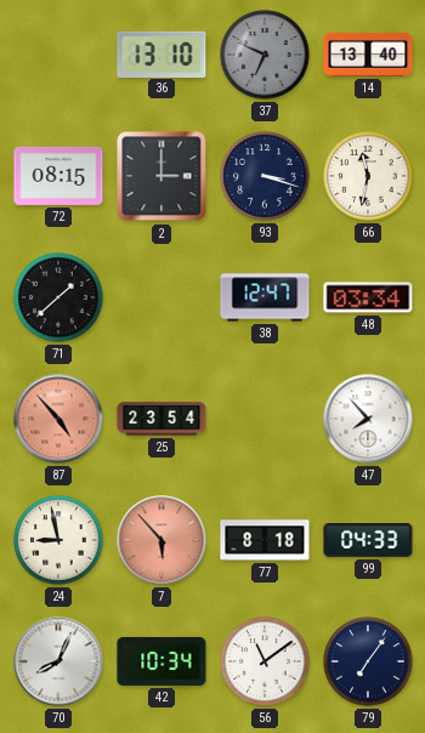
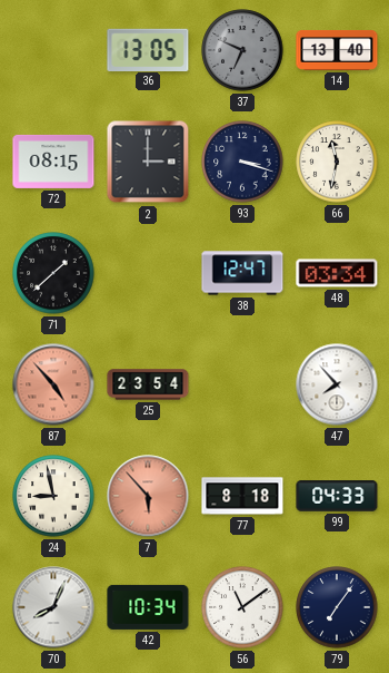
36: 13:10 -> 13:05
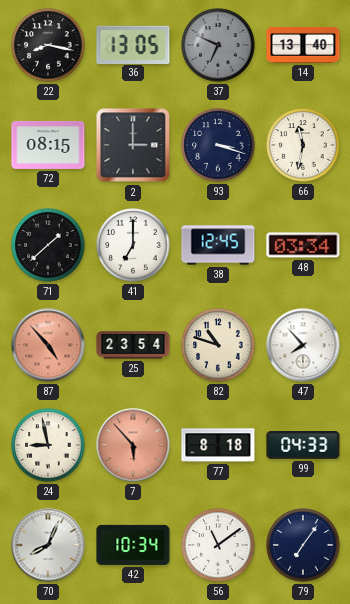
22: none -> 8:17
41: none -> 7:00
38: 12:47 -> 12:45
82: none -> 10:48
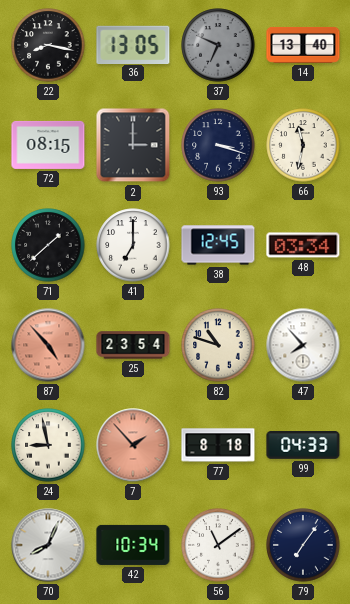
7: 5:53 -> 1:53
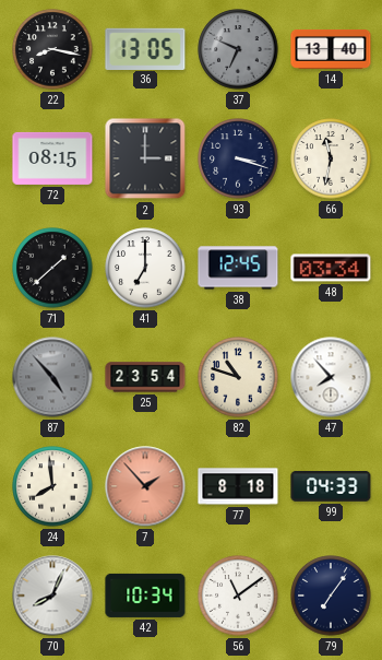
87 dial: salmon -> grey
24: 8:58 -> 7:59
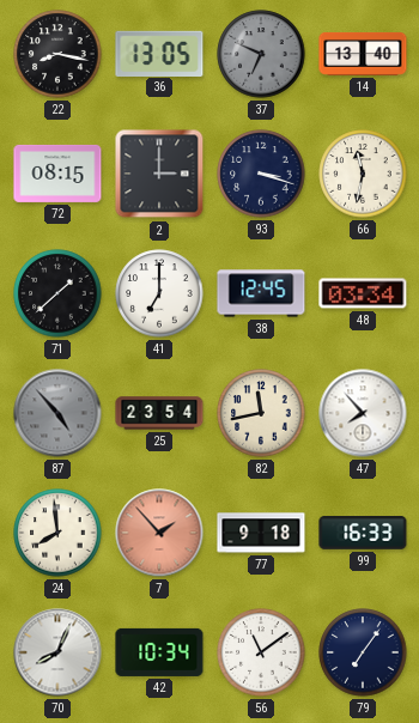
82: 10:48 -> 11:43
77: 8:18 -> 9:18
99: 04:33 -> 16:33
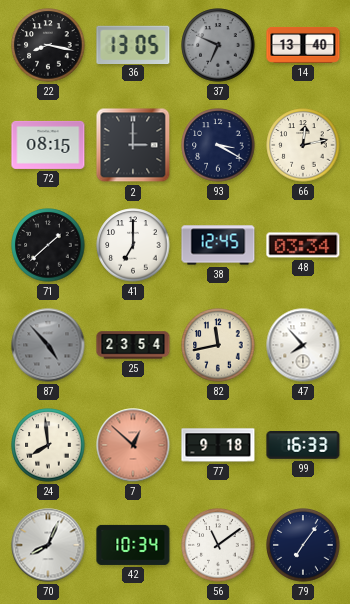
93: 3:18 -> 3:20
66: 11:32 -> 12:13
7: 1:53 -> 12:52
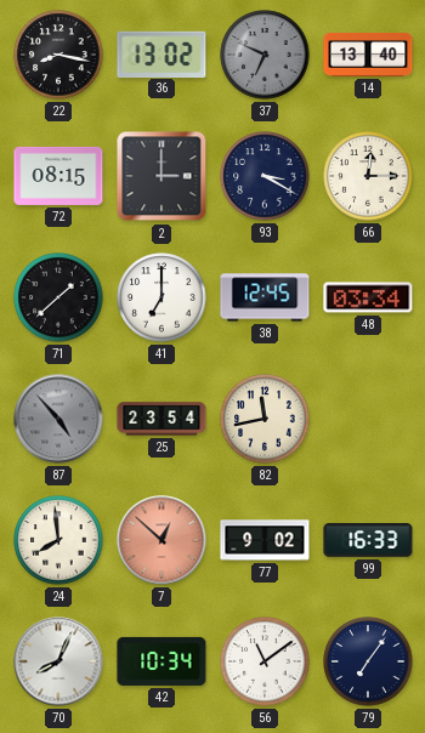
36: 13:05 -> 13:02
66: 12:13 -> 12:15
47: 7:53 -> none
77: 9:18 -> 9:02
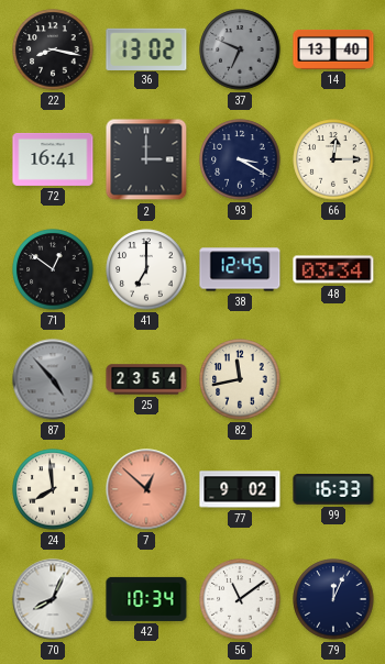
72: 08:15 -> 16:41
71: 1:38 -> 12:51
79: 7:06 -> 12:04
